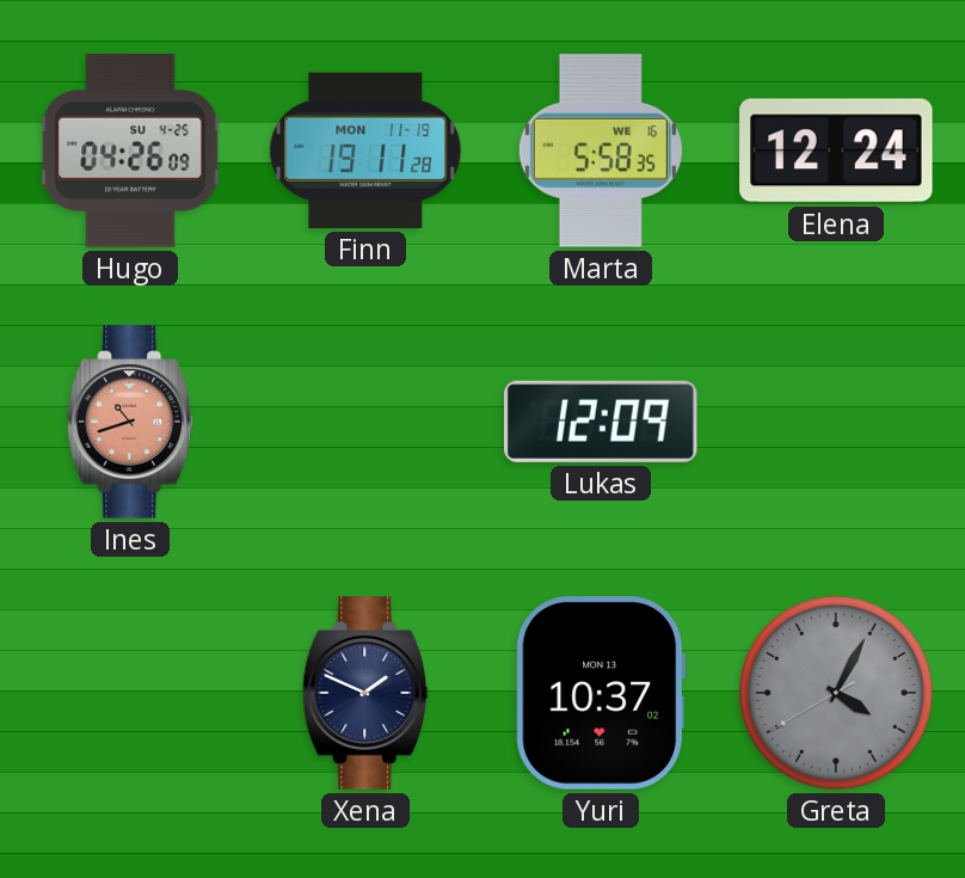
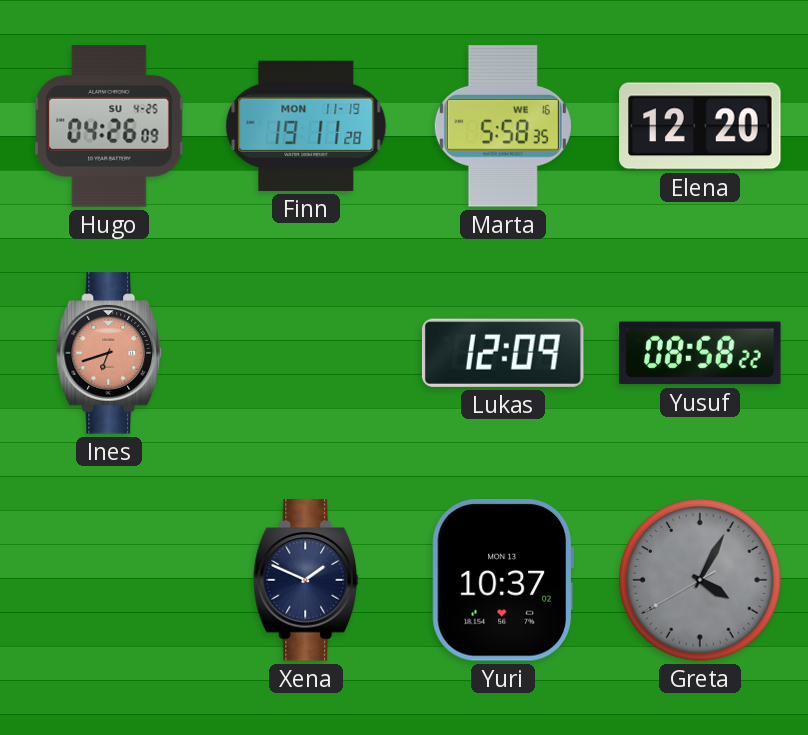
Elena: 12:24 -> 12:20
Ines: 10:42 -> 6:42
Yusuf: none -> 08:58
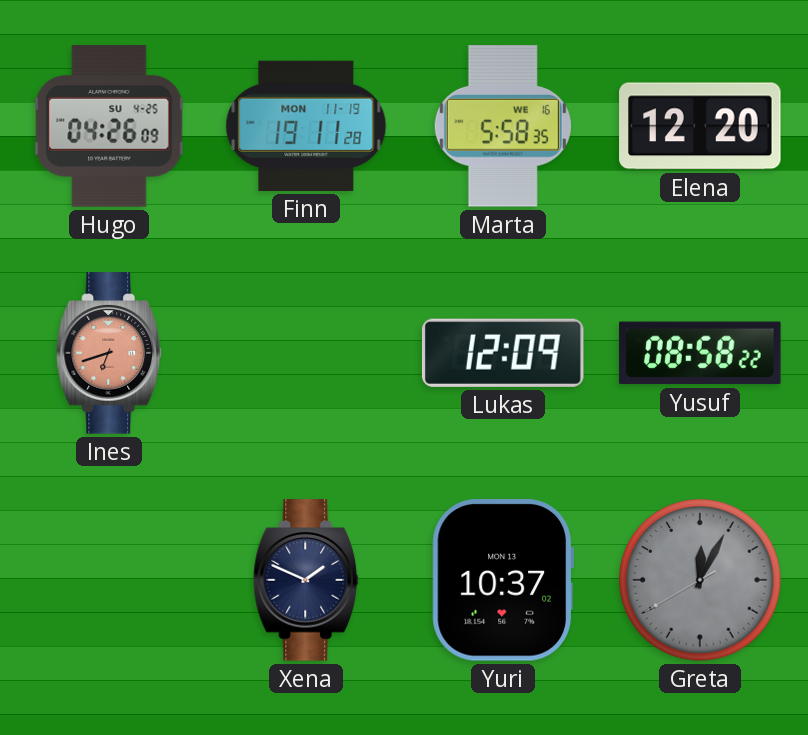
Greta: 4:04 -> 12:04
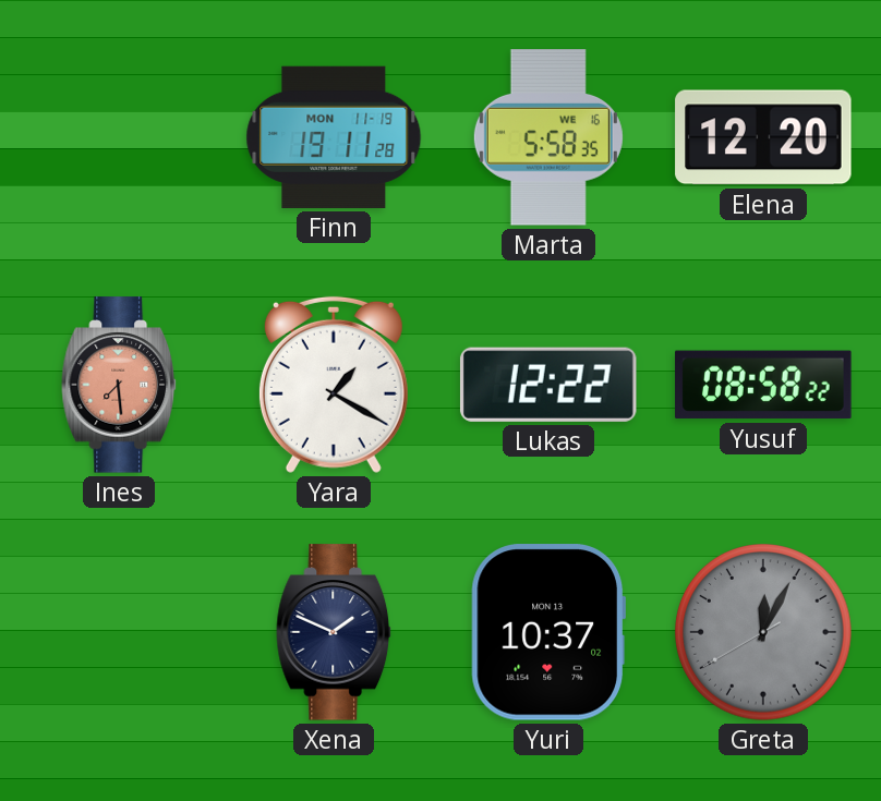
Hugo: 04:26 -> none
Ines: 6:42 -> 7:29
Yara: none -> 1:20
Lukas: 12:09 -> 12:22
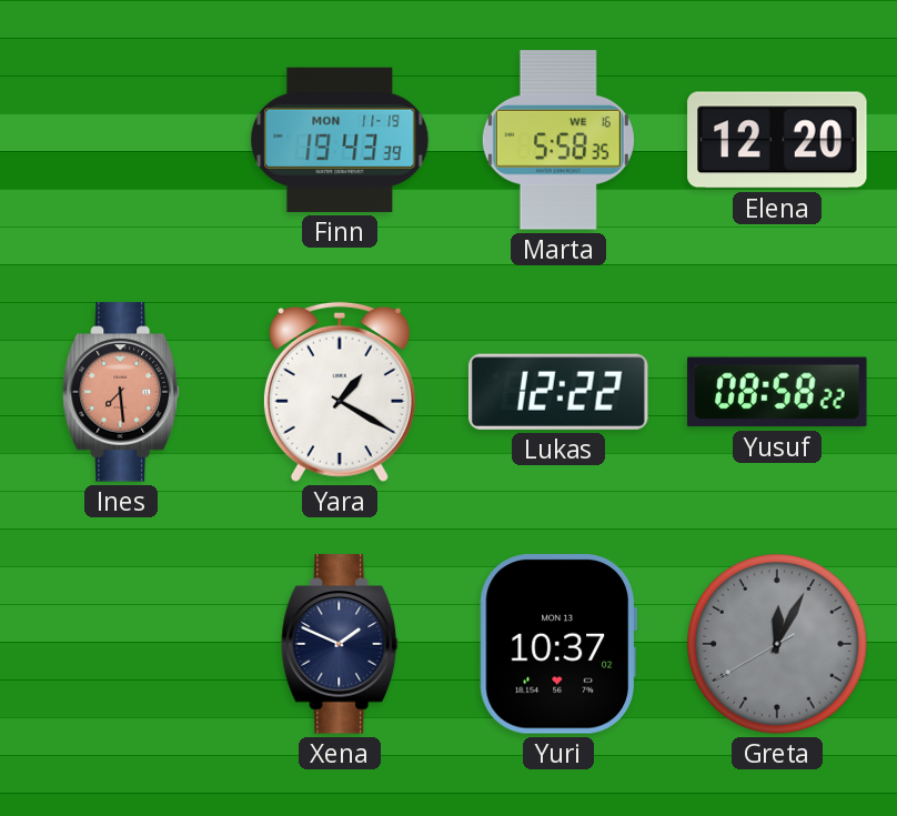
Finn: 19:11 -> 19:43
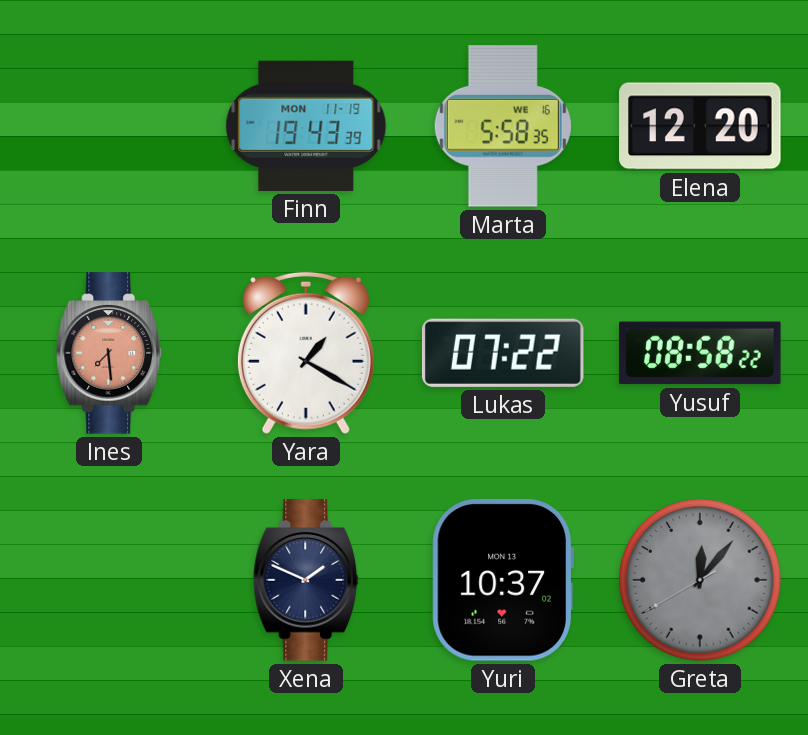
Lukas: 12:22 -> 07:22
Greta: 12:04 -> 12:06
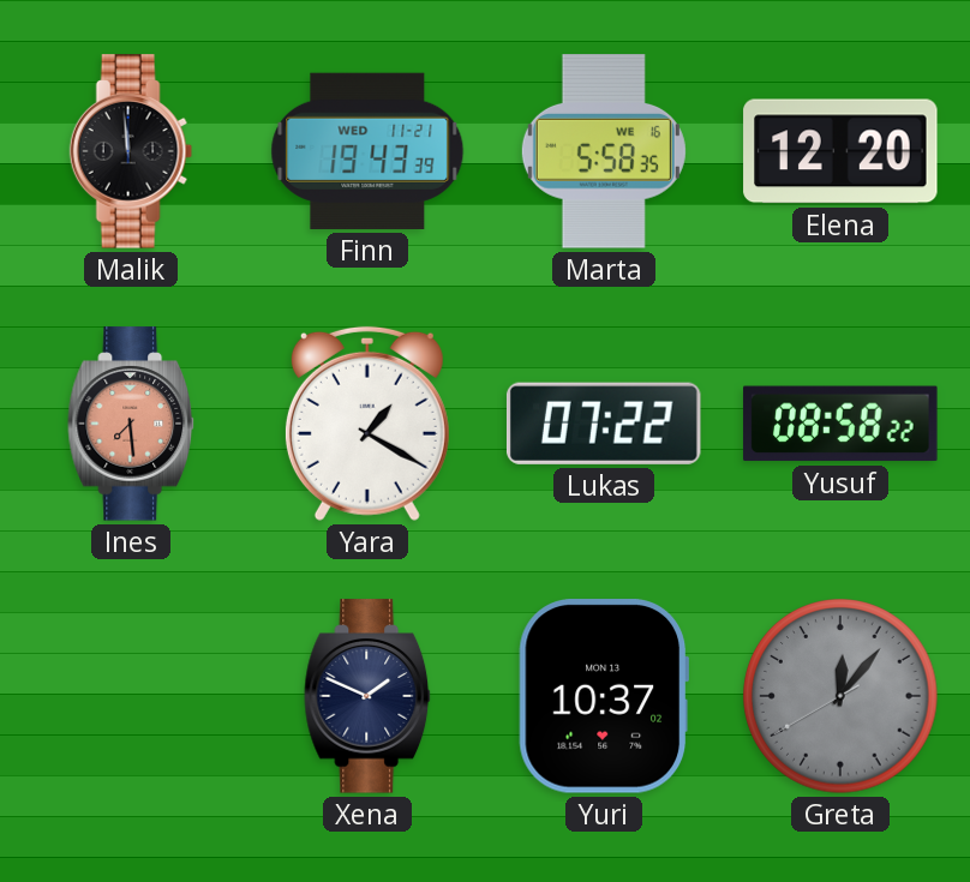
Malik: none -> 11:59
Finn date: MON 11-19 -> WED 11-21
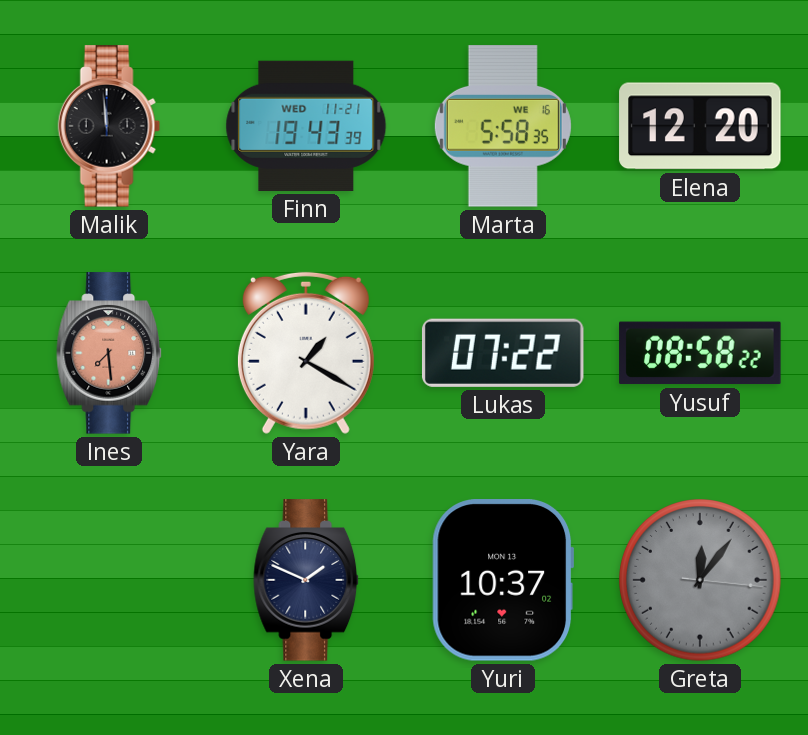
Greta: 12:06:40 -> 12:06:16
